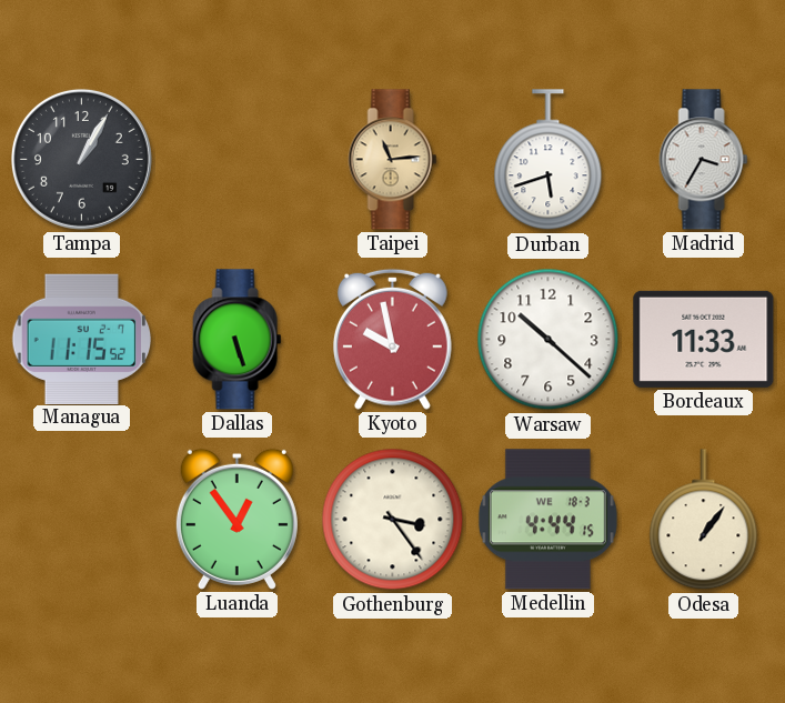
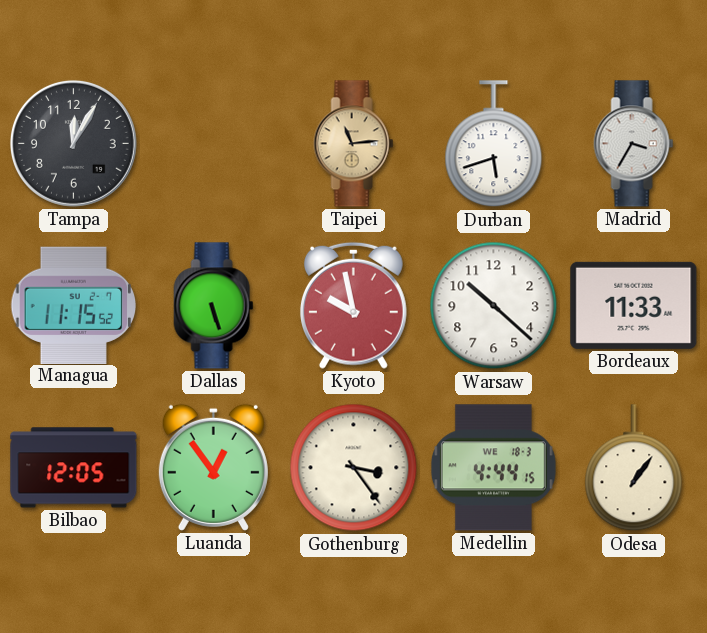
Tampa: 1:05 -> 12:05
Bilbao: none -> 12:05
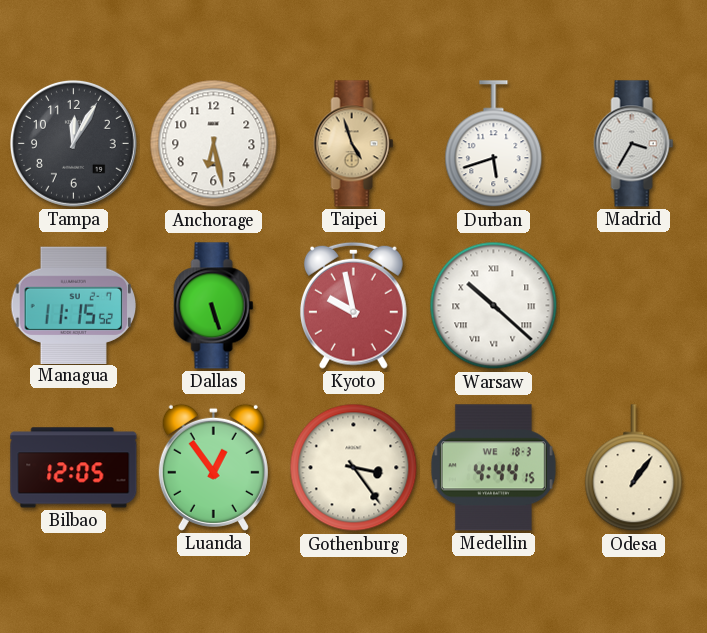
Anchorage: none -> 6:28
Taipei: 11:14 -> 4:57
Warsaw numerals: Arabic -> Roman
Bordeaux: 11:33 -> none
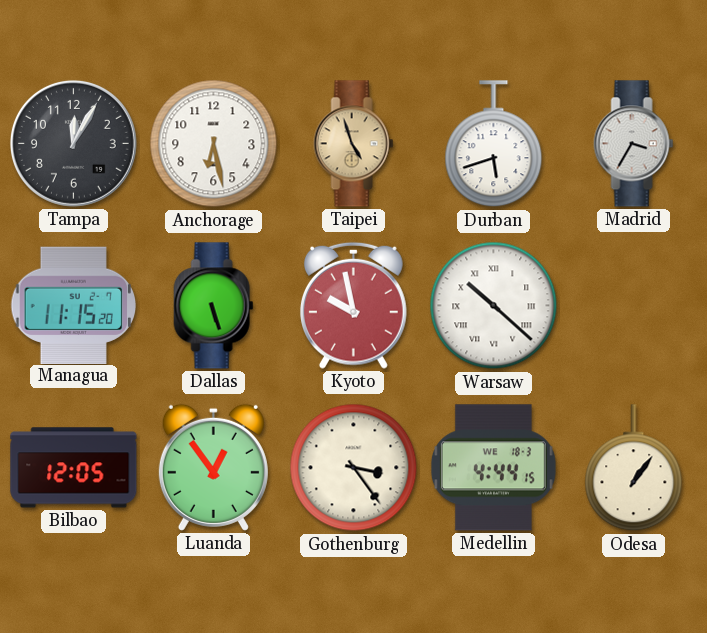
Managua: 11:15:52 -> 11:15:20
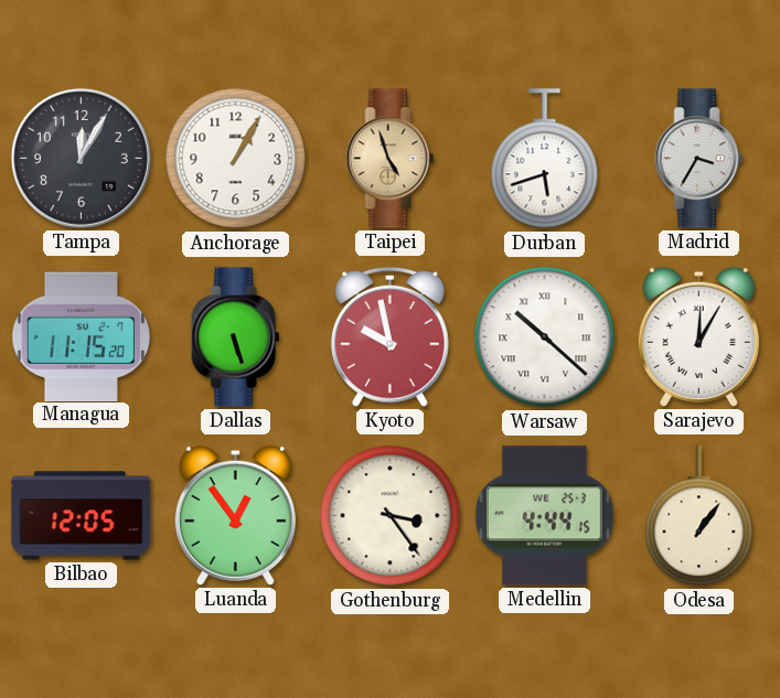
Anchorage: 6:28 -> 1:05
Sarajevo: none -> 12:05
Medellin date: WE 18-3 -> WE 25-3
